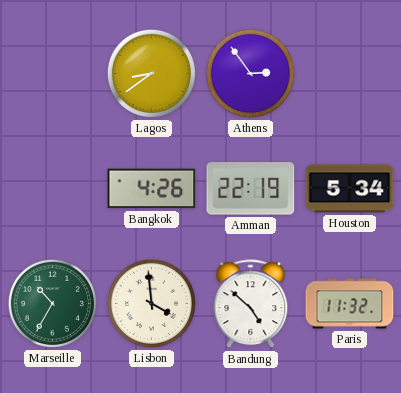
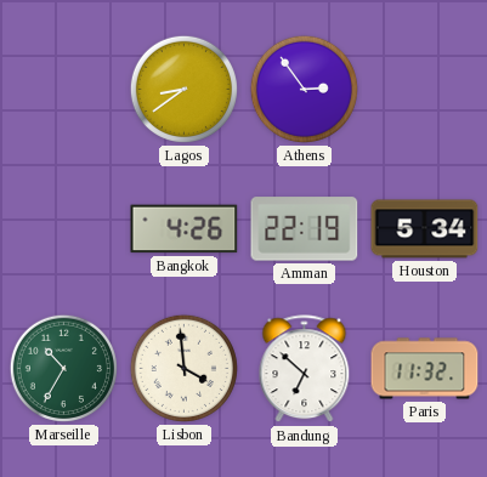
Bandung: 4:52 -> 6:52
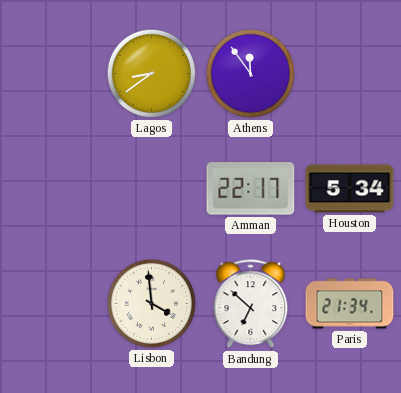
Athens: 2:54 -> 11:54
Bangkok: 4:26 -> none
Amman: 22:19 -> 22:17
Marseille: 10:35 -> none
Paris: 11:32 -> 21:34
